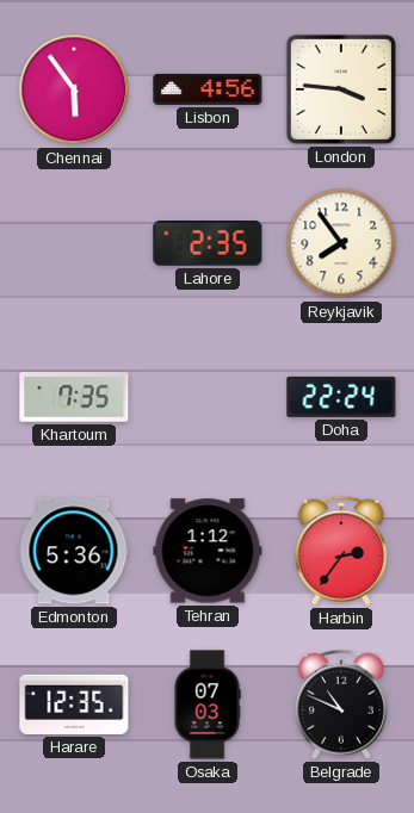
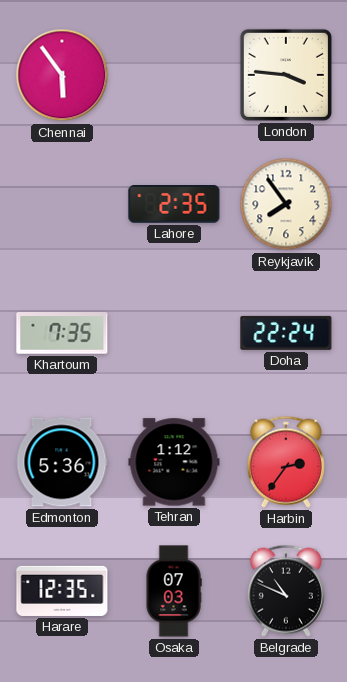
Lisbon: 4:56 -> none
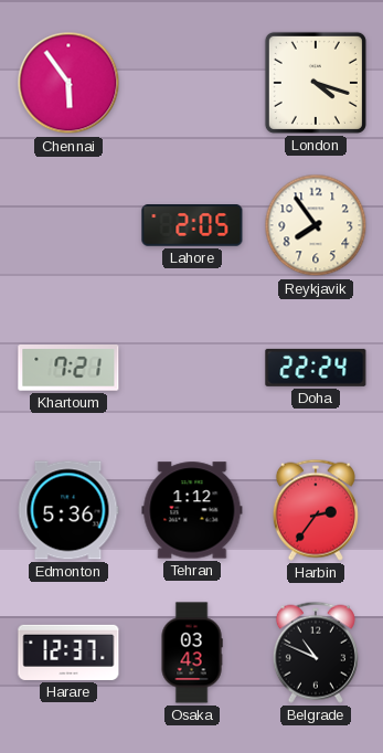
London: 3:46 -> 4:18
Lahore: 2:35 -> 2:05
Khartoum: 7:35 -> 7:21
Harare: 12:35 -> 12:37
Osaka: 07:03 -> 03:43
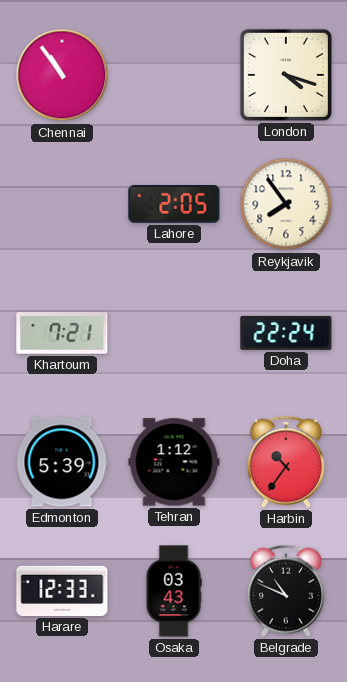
Chennai: 5:54 -> 10:54
Edmonton: 5:36 -> 5:39
Harbin: 2:36 -> 10:36
Harare: 12:37 -> 12:33
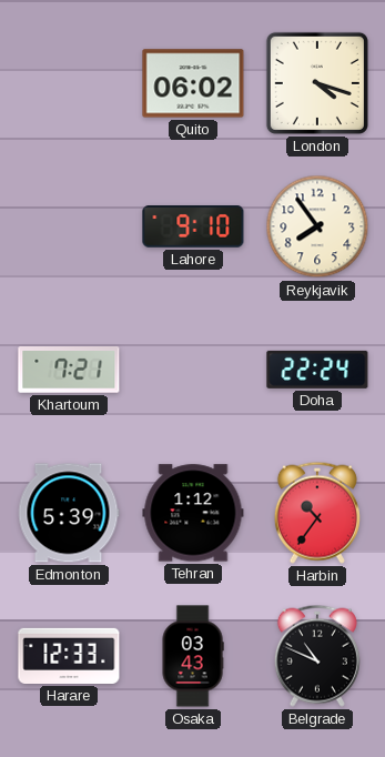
Chennai: 10:54 -> none
Quito: none -> 06:02
Lahore: 2:05 -> 9:10
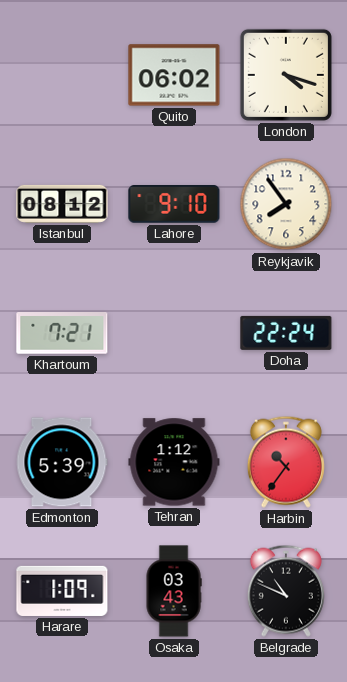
Istanbul: none -> 08:12
Harare: 12:33 -> 1:09
